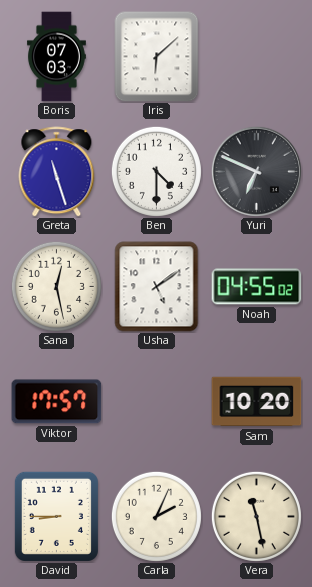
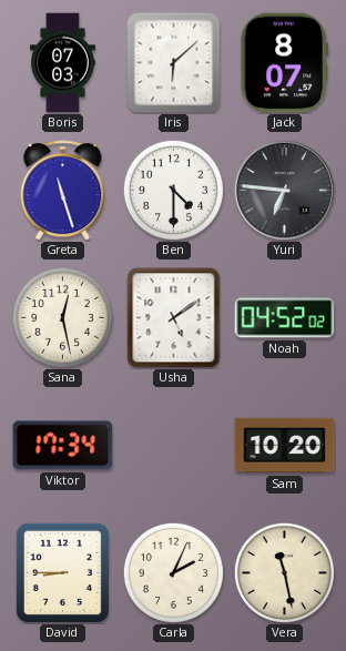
Jack: none -> 8:07
Yuri: 6:49 -> 6:46
Noah: 04:55 -> 04:52
Viktor: 17:57 -> 17:34
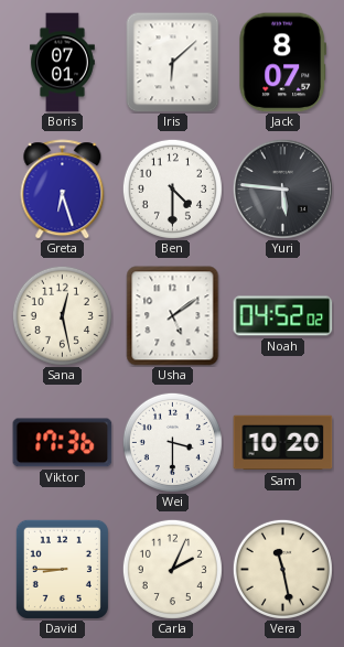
Boris: 07:03 -> 07:01
Greta: 11:27 -> 6:27
Yuri: 6:46 -> 5:46
Viktor: 17:34 -> 17:36
Wei: none -> 3:30
